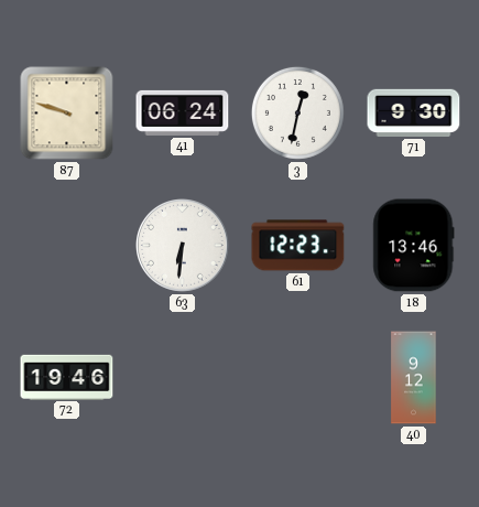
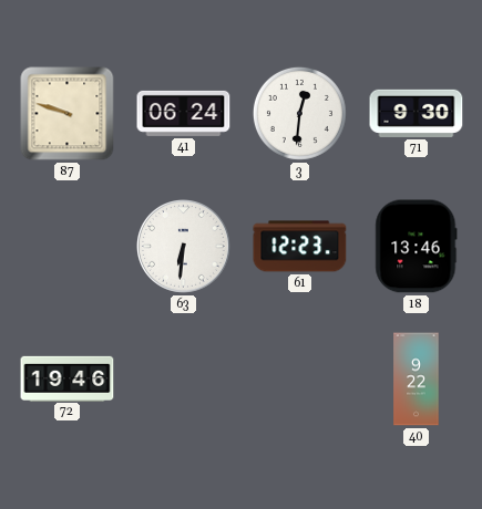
3: 12:32 -> 12:31
40: 9:12 -> 9:22
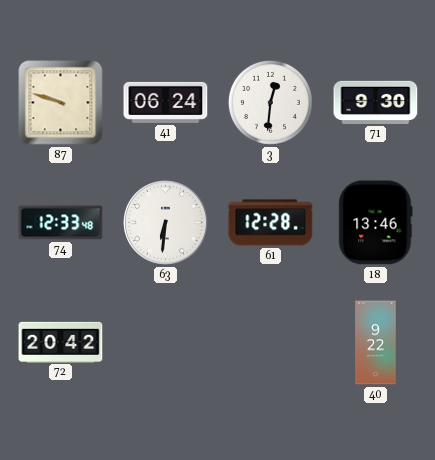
74: none -> 12:33
61: 12:23 -> 12:28
72: 19:46 -> 20:42
